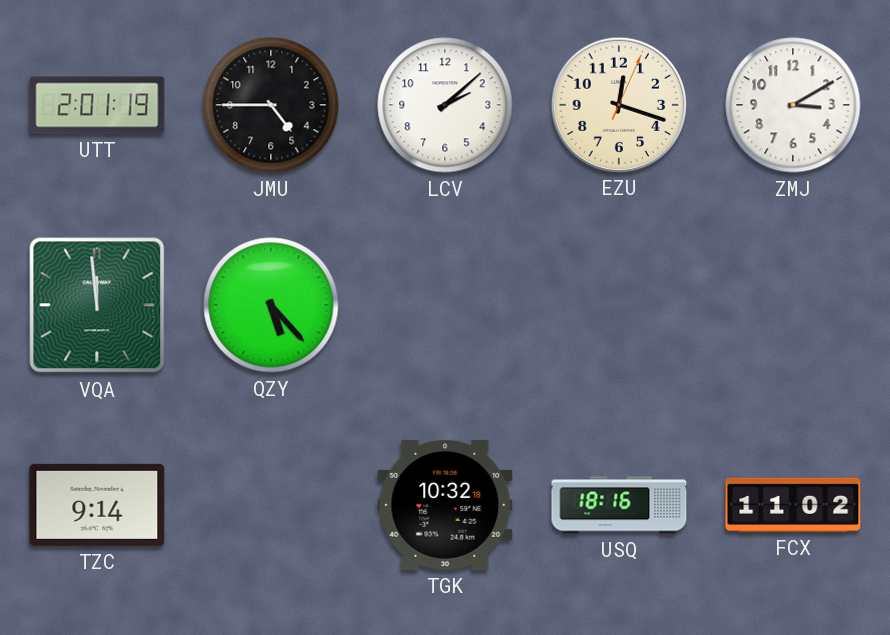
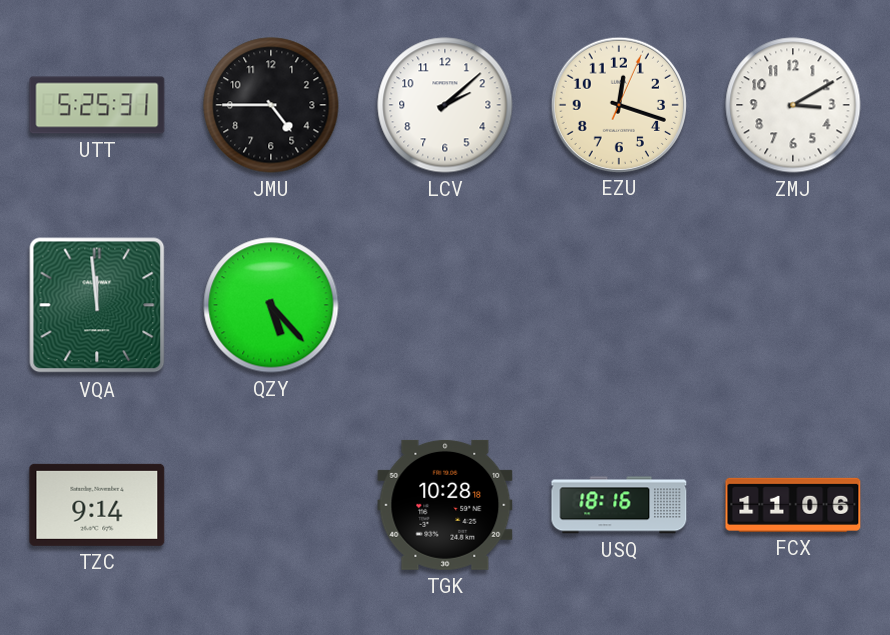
UTT: 2:01 -> 5:25
TGK: 10:32 -> 10:28
FCX: 11:02 -> 11:06
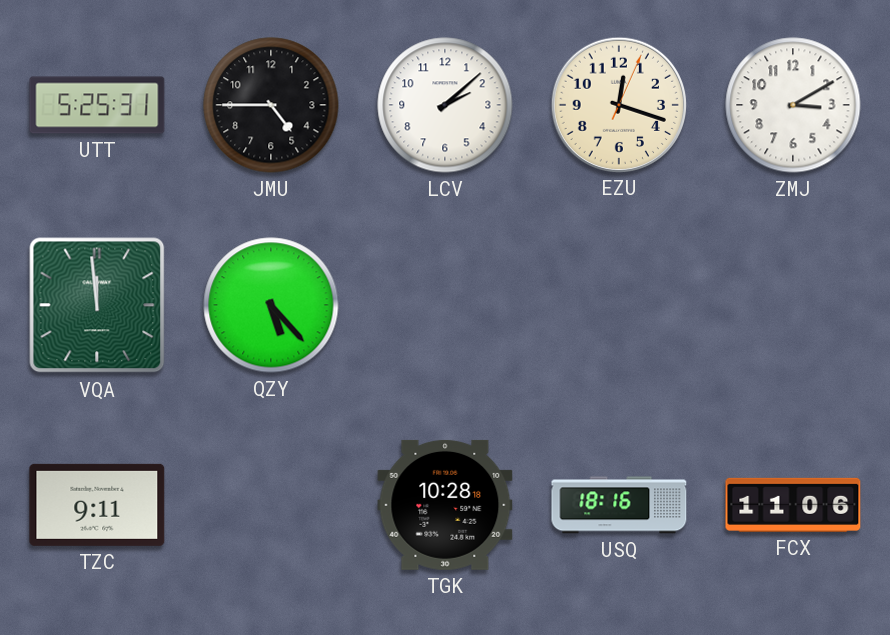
TZC: 9:14 -> 9:11
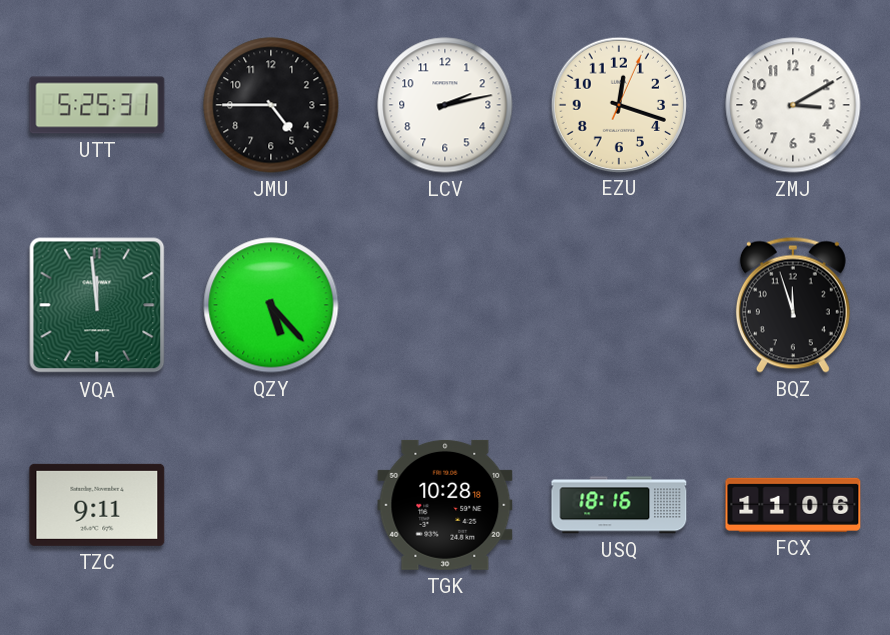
LCV: 2:08 -> 2:13
BQZ: none -> 11:57
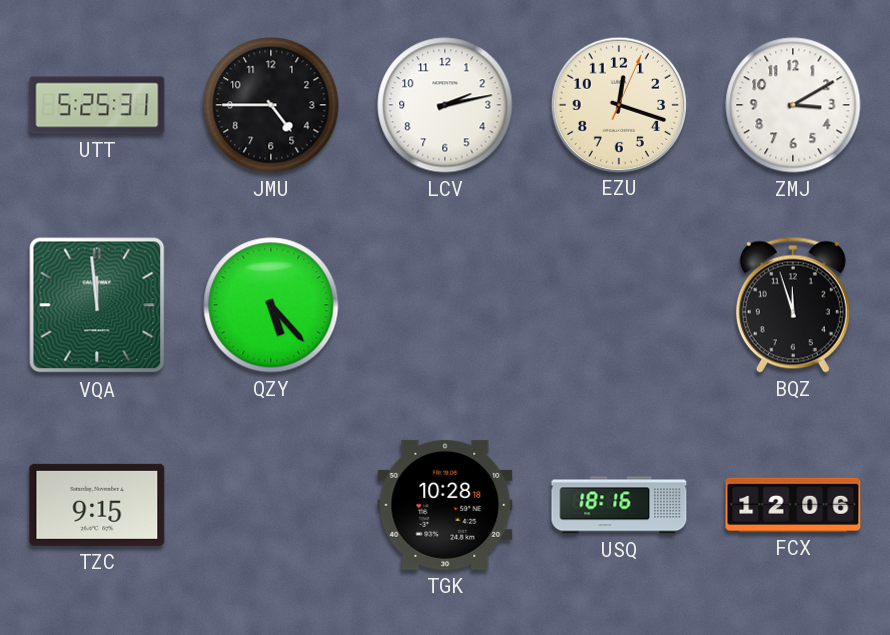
TZC: 9:11 -> 9:15
FCX: 11:06 -> 12:06
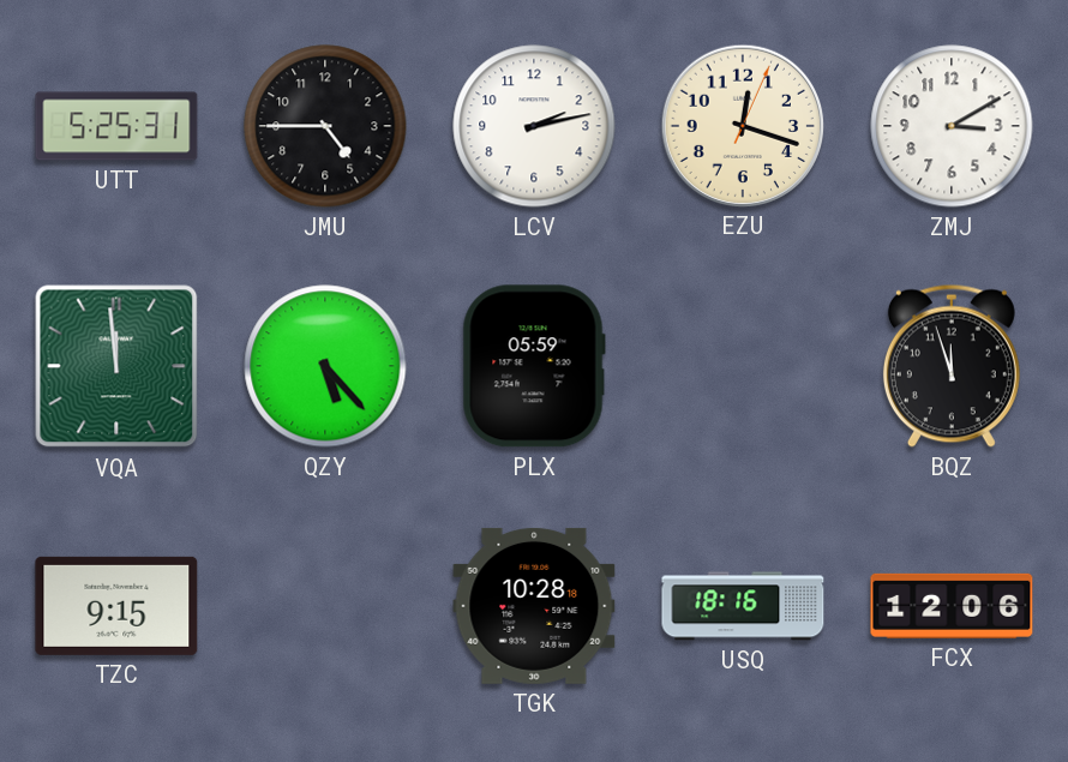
PLX: none -> 05:59
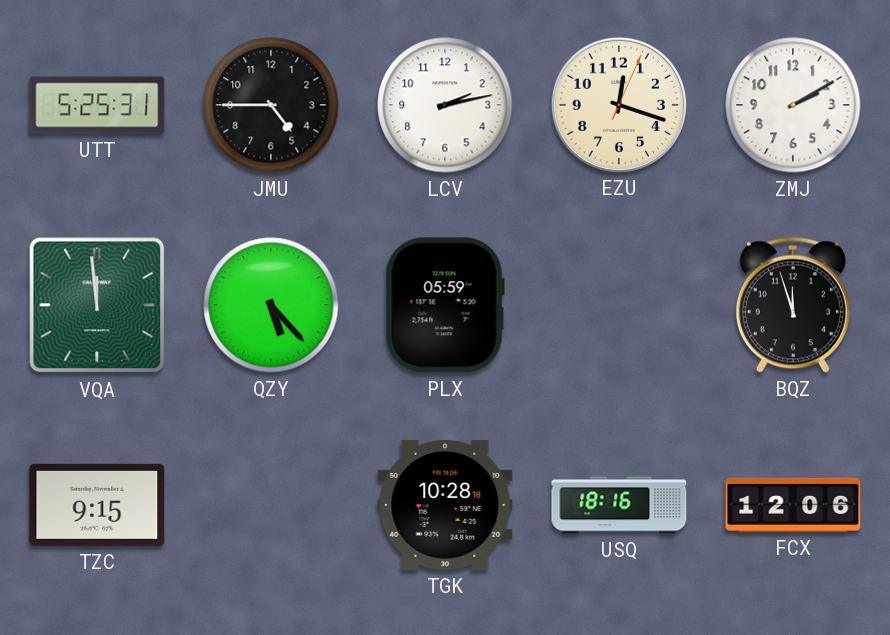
ZMJ: 3:10 -> 2:10
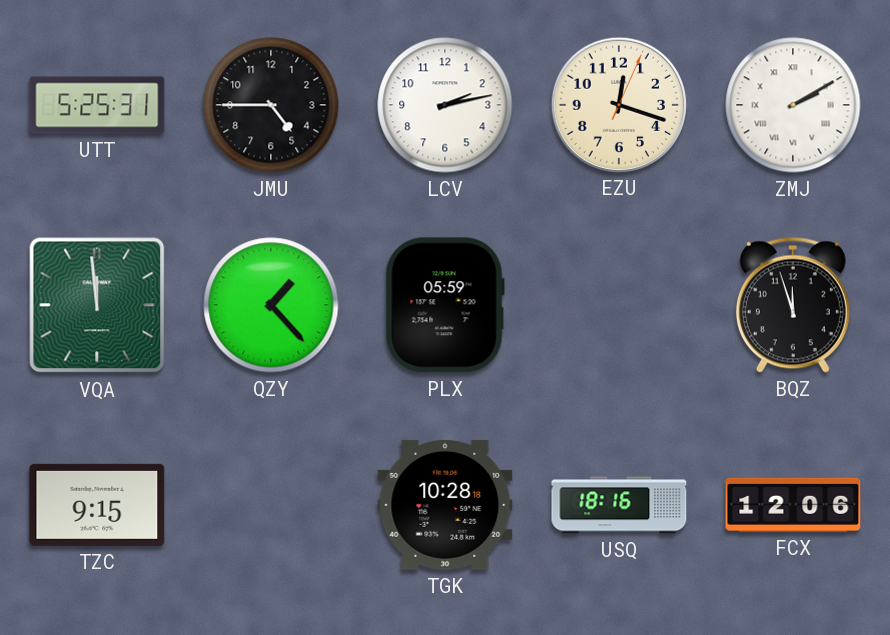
ZMJ numerals: Arabic -> Roman
QZY: 5:23 -> 1:23
